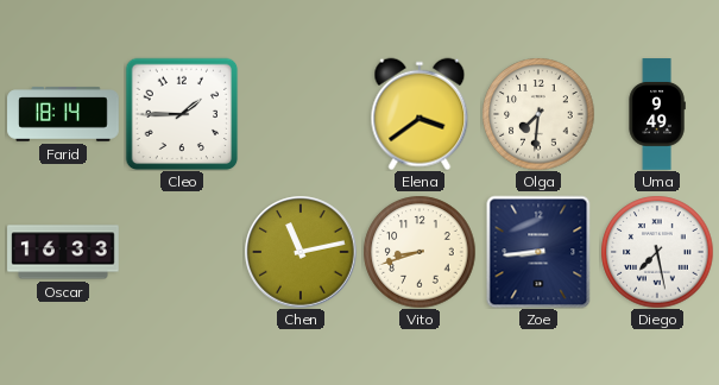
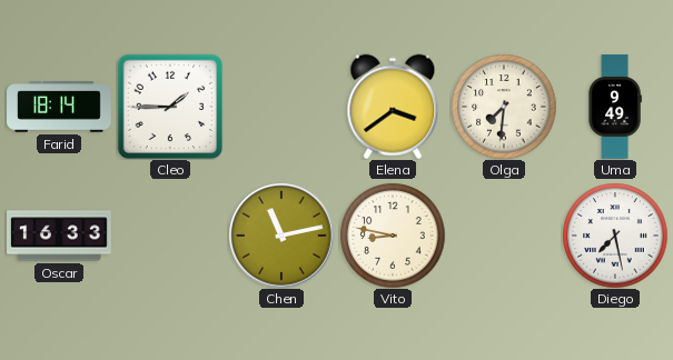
Vito: 8:42 -> 8:47
Zoe: 8:44 -> none
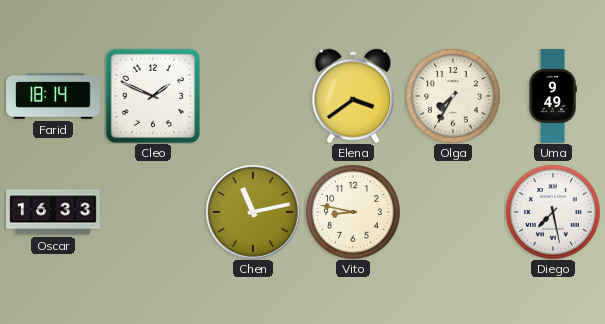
Cleo: 1:45 -> 1:49
Olga: 7:31 -> 7:35
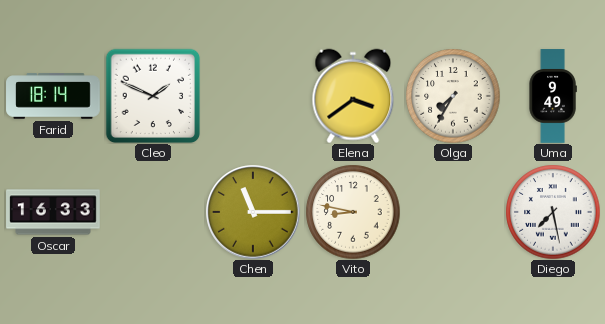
Chen: 11:13 -> 11:15
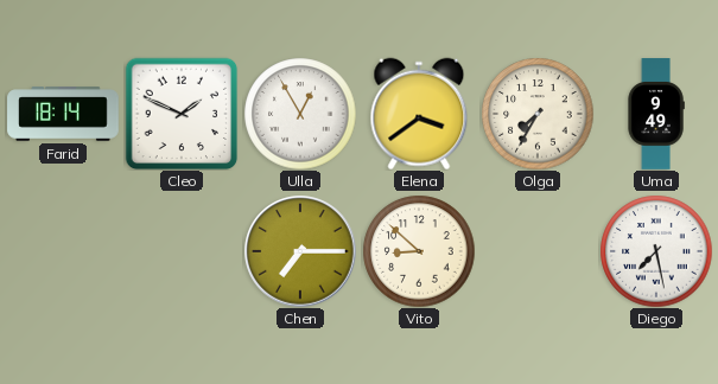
Ulla: none -> 12:55
Oscar: 16:33 -> none
Chen: 11:15 -> 7:15
Vito: 8:47 -> 8:52
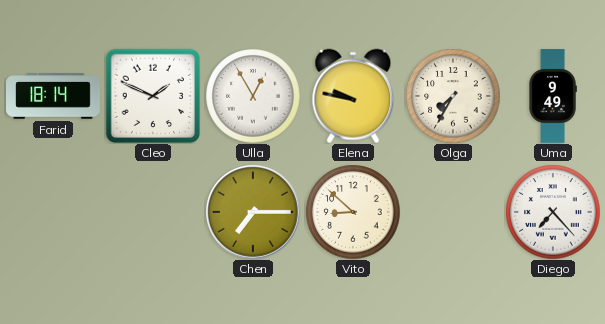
Elena: 3:39 -> 9:47
Diego: 7:28 -> 7:23
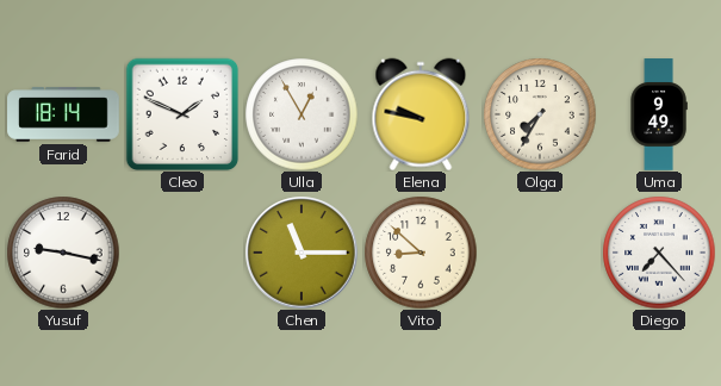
Yusuf: none -> 9:17
Chen: 7:15 -> 11:15
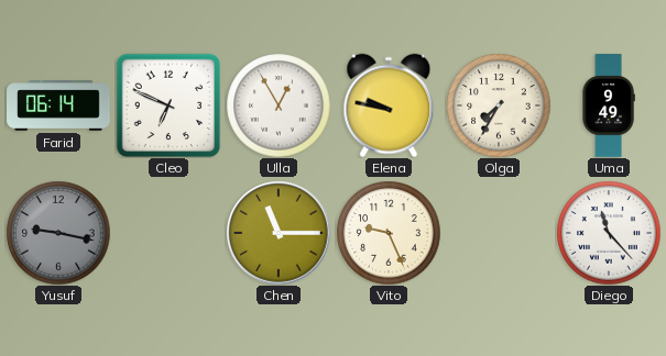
Farid: 18:14 -> 06:14
Cleo: 1:49 -> 6:49
Yusuf dial: white -> grey
Vito: 8:52 -> 9:26
Diego: 7:23 -> 11:23
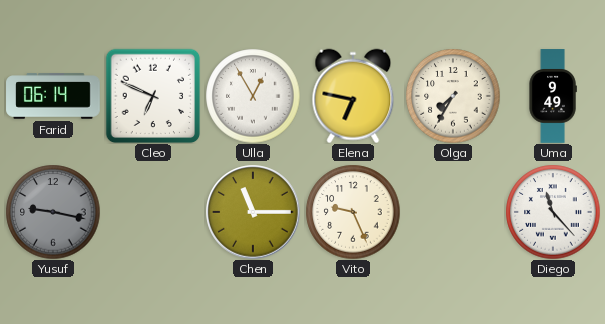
Elena: 9:47 -> 6:47
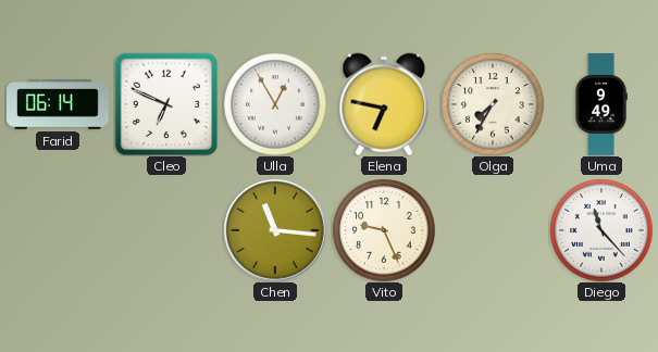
Yusuf: 9:17 -> none
Chen: 11:15 -> 11:16
